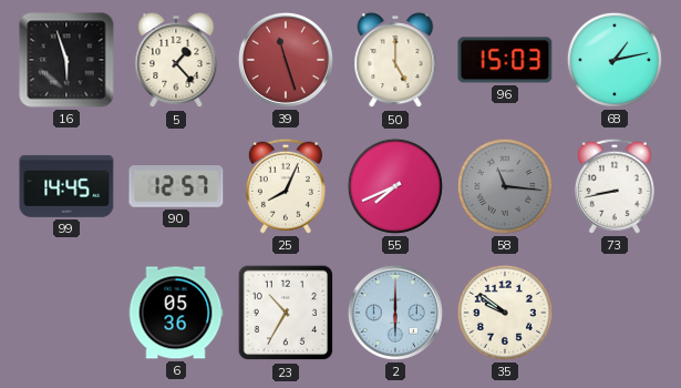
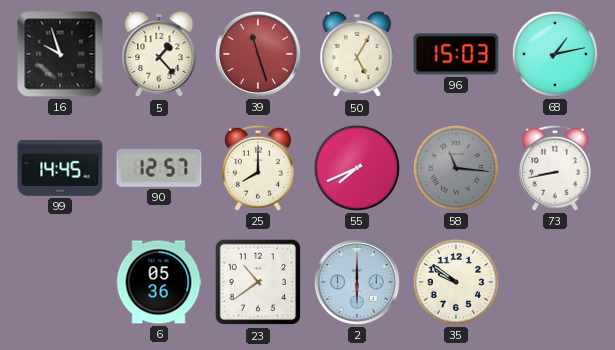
16: 5:57 -> 9:57
50: 5:00 -> 5:05
25: 8:04 -> 8:00
23: 10:35 -> 10:39
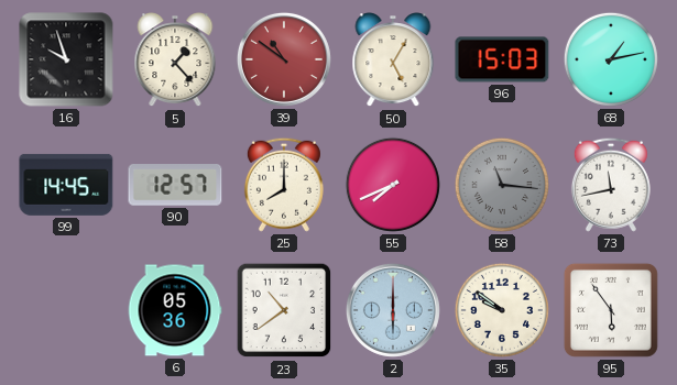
39: 11:27 -> 10:51
73: 8:43 -> 11:43
95: none -> 5:54
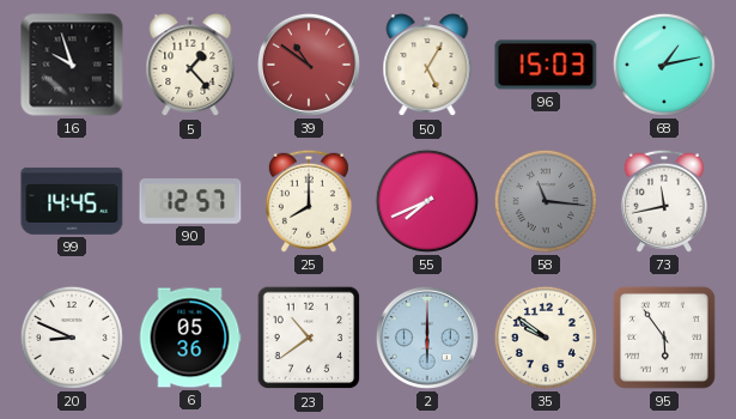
20: none -> 8:49
